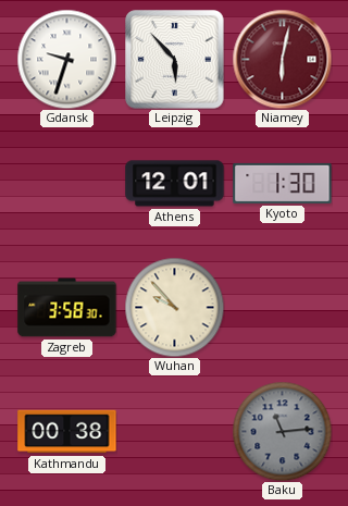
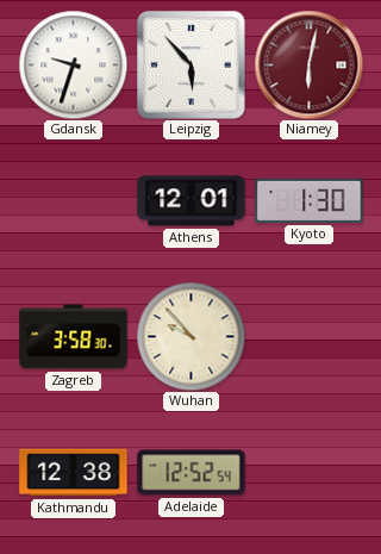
Kathmandu: 00:38 -> 12:38
Adelaide: none -> 12:52
Baku: 11:14 -> none
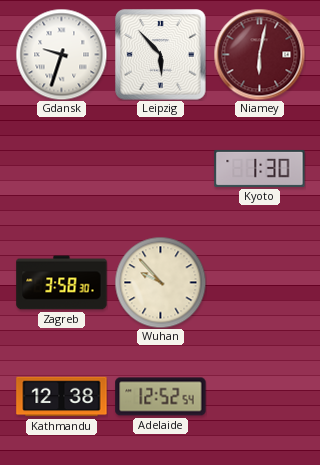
Athens: 12:01 -> none
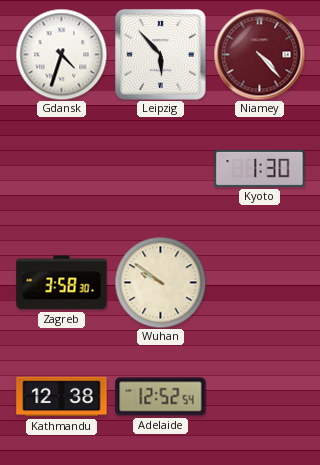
Gdansk: 9:33 -> 4:33
Niamey: 6:02 -> 4:23
Wuhan: 9:53 -> 9:51
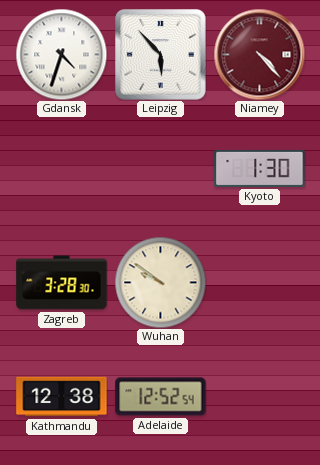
Zagreb: 3:58 -> 3:28
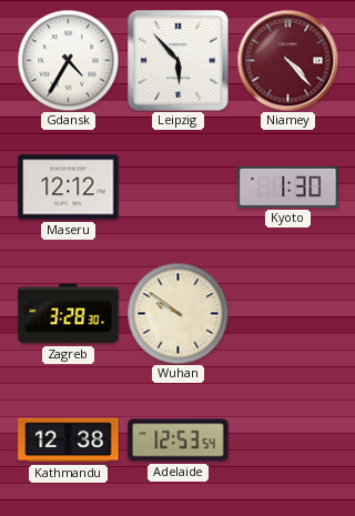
Gdansk: 4:33 -> 4:35
Maseru: none -> 12:12
Adelaide: 12:52 -> 12:53
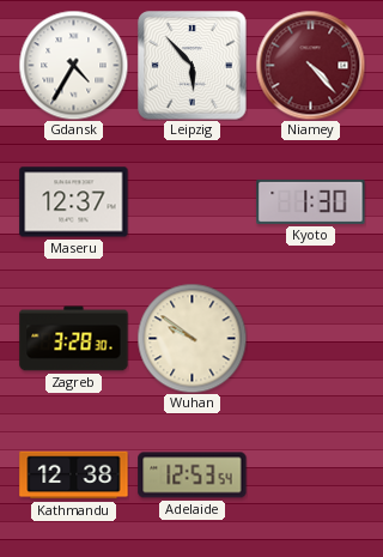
Maseru: 12:12 -> 12:37
